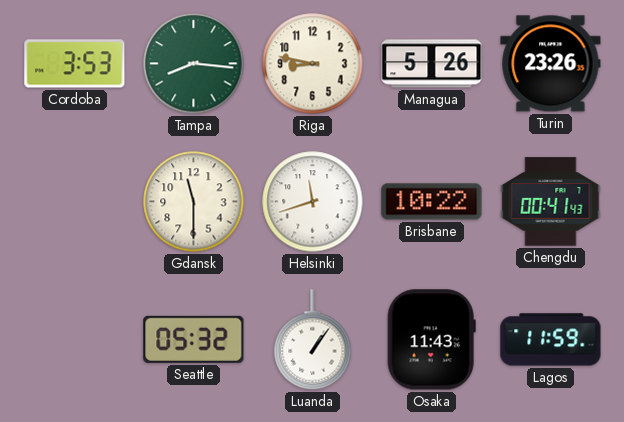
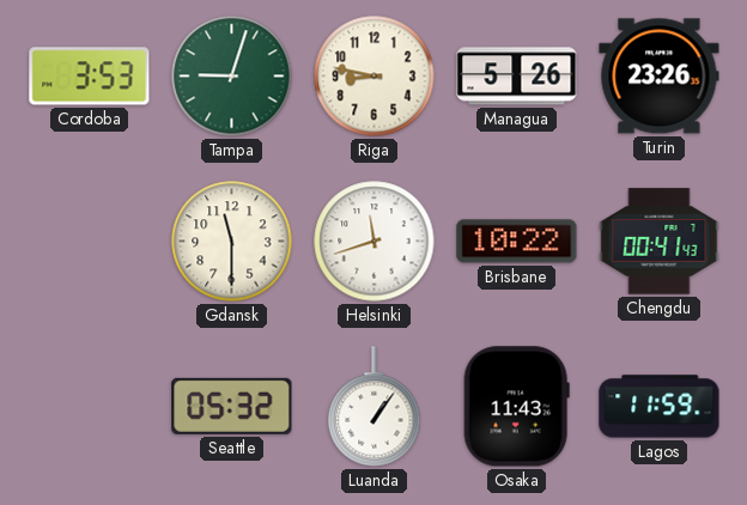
Tampa: 8:16 -> 9:03
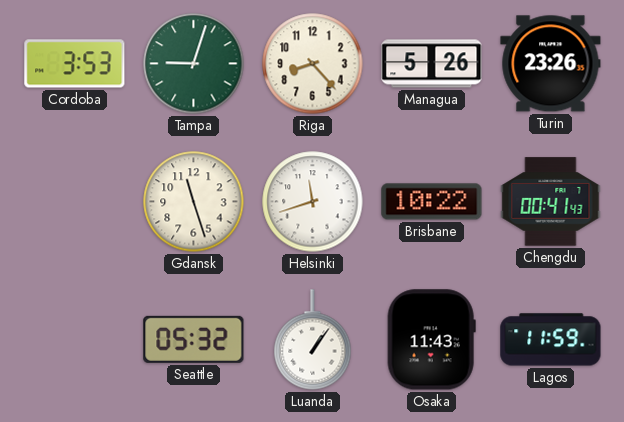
Riga: 8:47 -> 8:23
Gdansk: 11:30 -> 11:27
